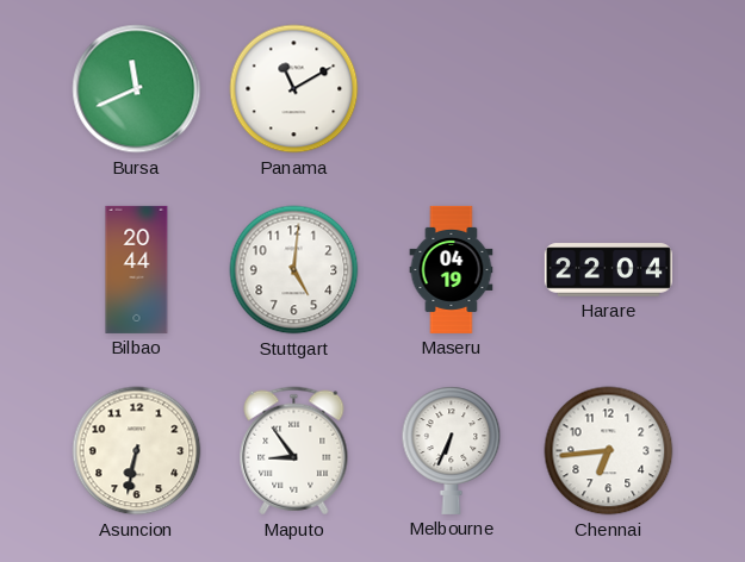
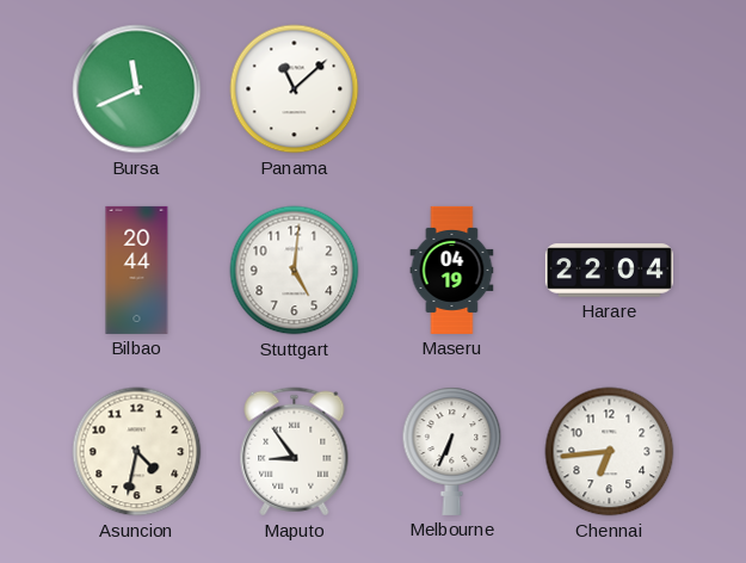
Panama: 11:10 -> 11:08
Asuncion: 6:32 -> 4:32
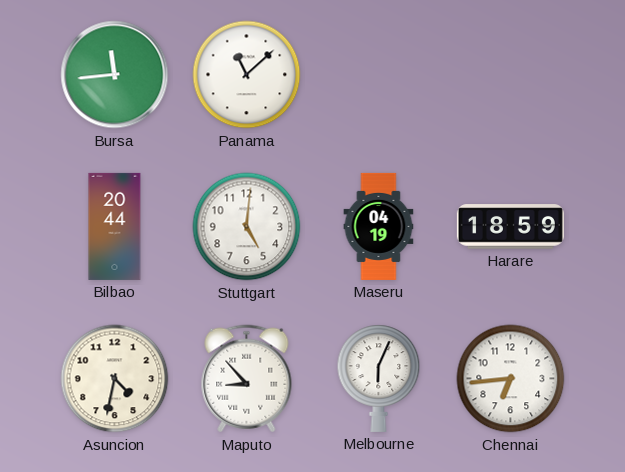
Bursa: 11:41 -> 11:44
Harare: 22:04 -> 18:59
Maputo: 8:54 -> 8:53
Melbourne: 6:34 -> 6:04
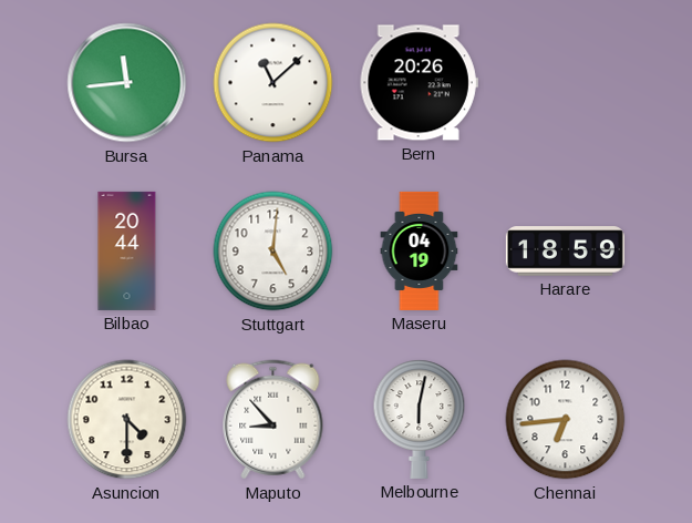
Bern: none -> 20:26
Asuncion: 4:32 -> 4:30
Melbourne: 6:04 -> 6:02
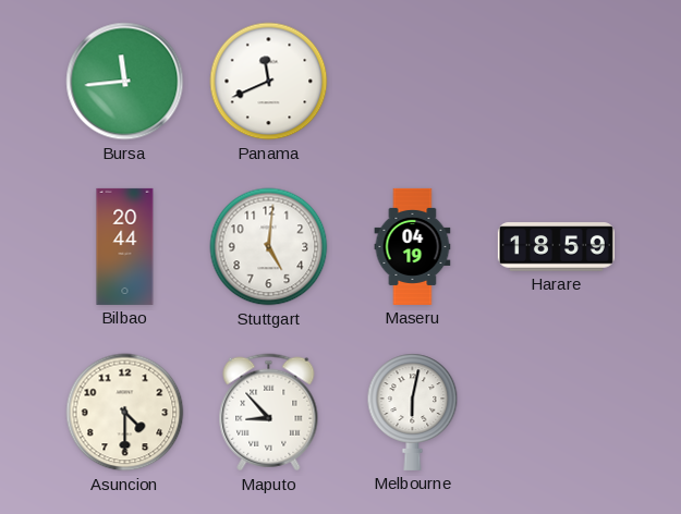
Panama: 11:08 -> 11:41
Bern: 20:26 -> none
Chennai: 6:44 -> none
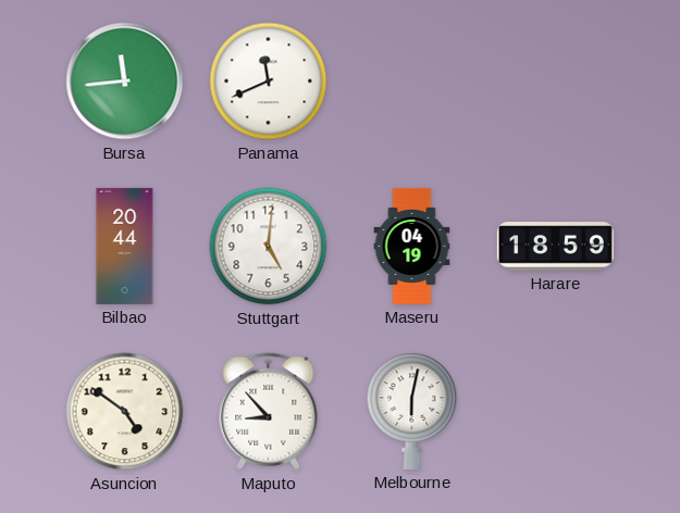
Asuncion: 4:30 -> 4:51
